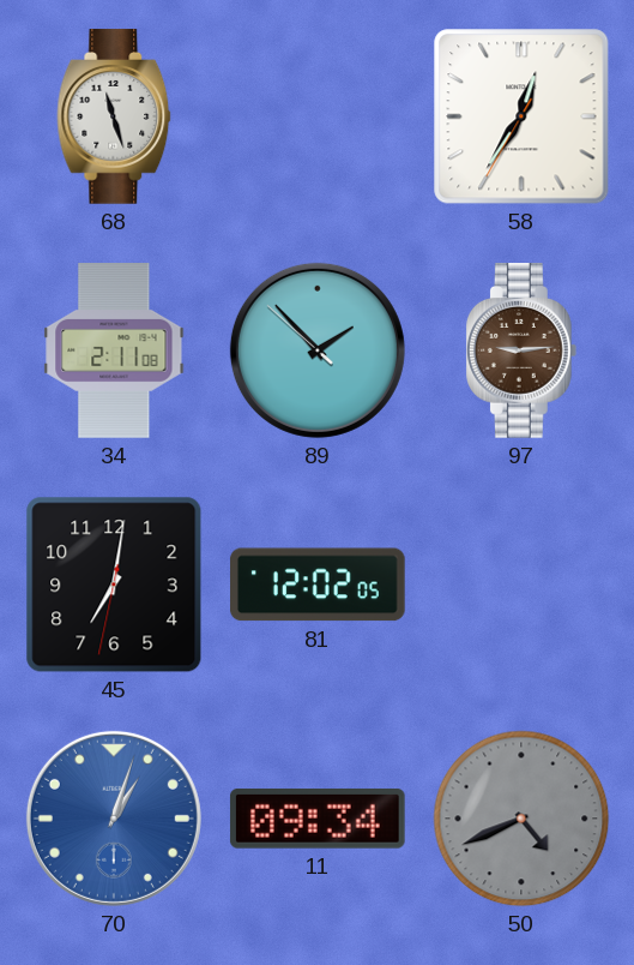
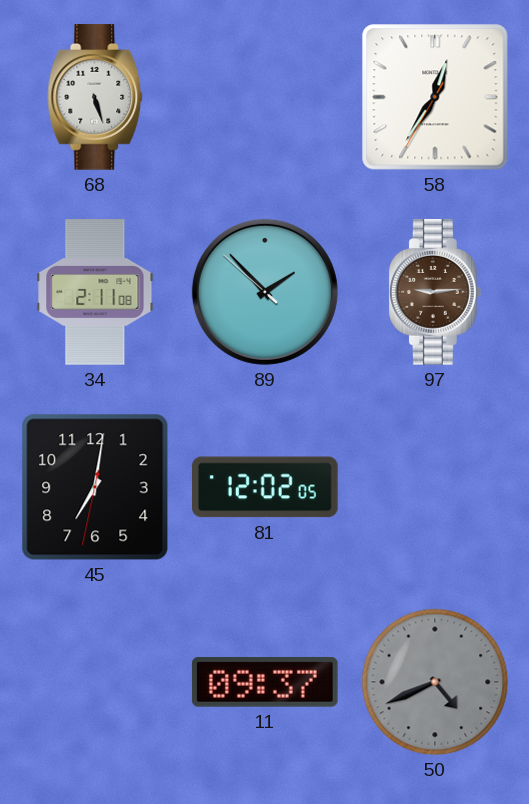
68: 11:27 -> 5:27
70: 1:03 -> none
11: 09:34 -> 09:37
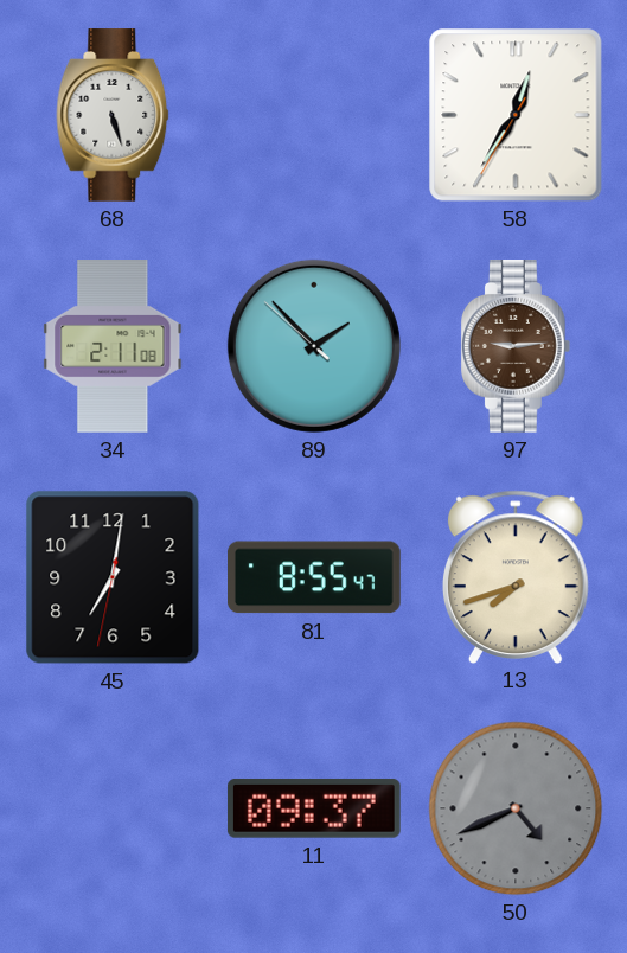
81: 12:02 -> 8:55
13: none -> 7:42
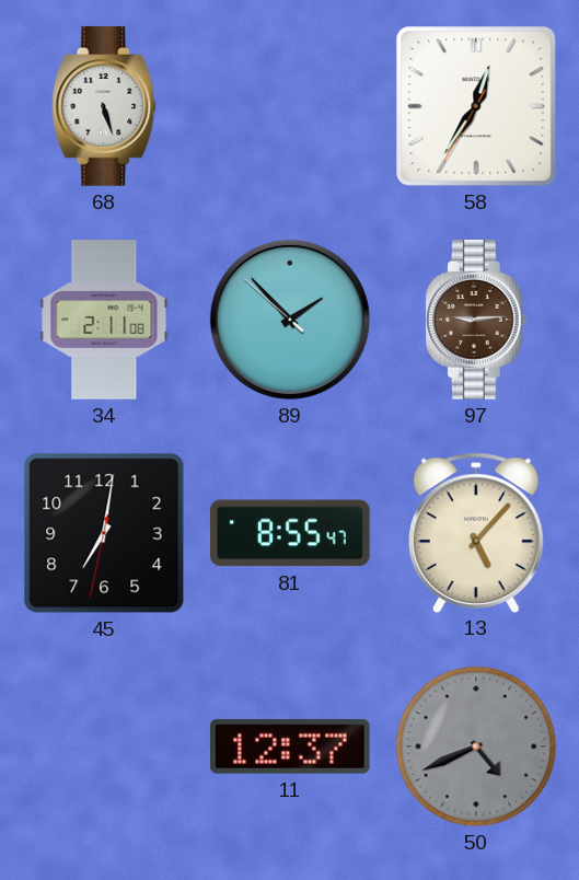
13: 7:42 -> 5:07
11: 09:37 -> 12:37
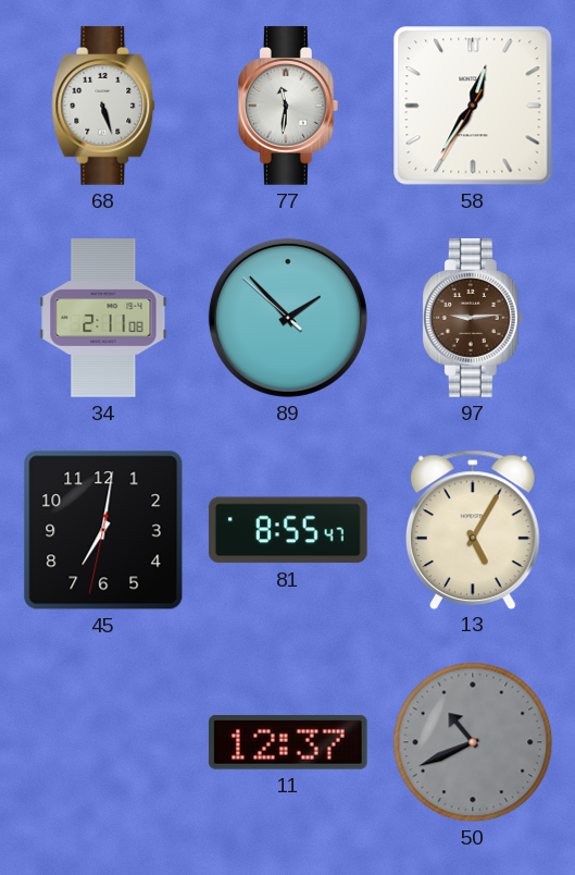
77: none -> 11:31
13: 5:07 -> 5:05
50: 4:41 -> 10:41
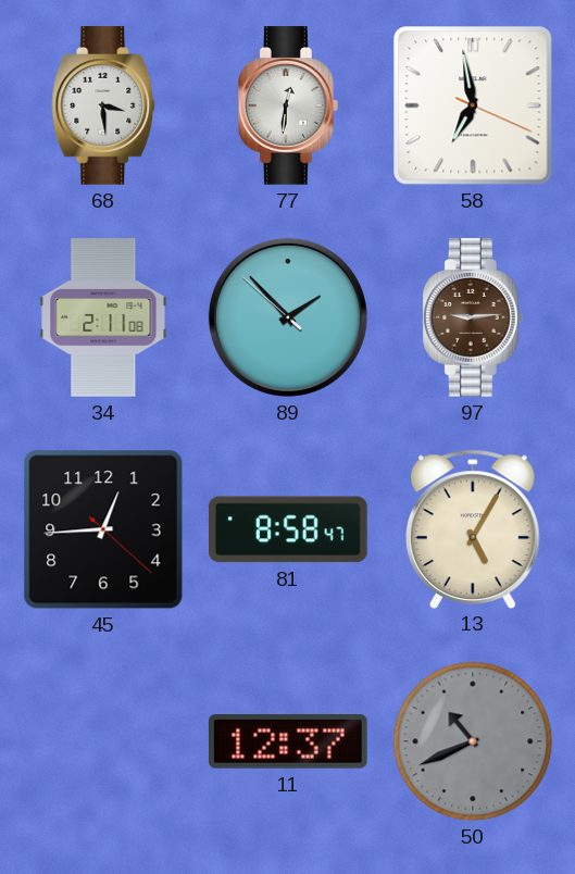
68: 5:27 -> 3:29
77: 11:31 -> 12:31
58: 12:35 -> 6:58
45: 7:01 -> 12:44
81: 8:55 -> 8:58
